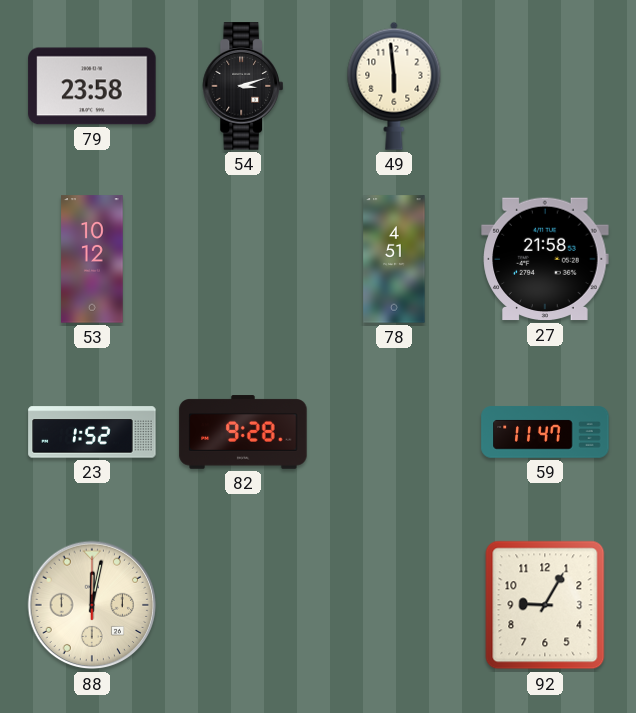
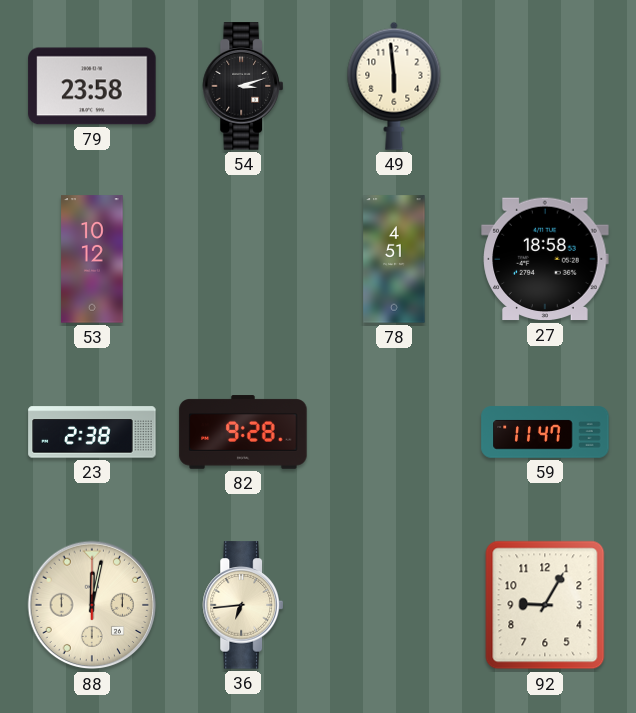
27: 21:58 -> 18:58
23: 1:52 -> 2:38
36: none -> 6:44
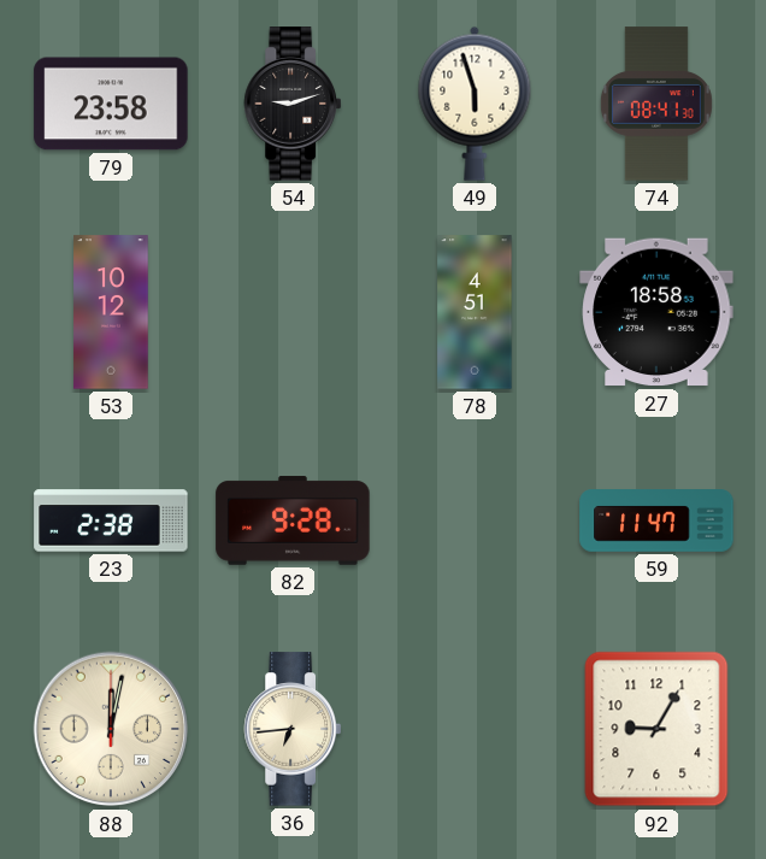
54: 3:12 -> 9:12
49: 5:59 -> 5:57
74: none -> 08:41
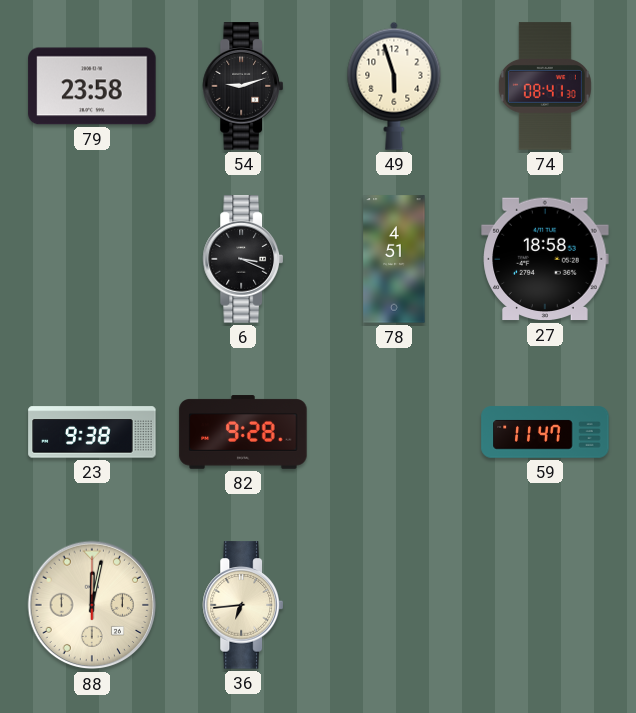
53: 10:12 -> none
6: none -> 3:19
23: 2:38 -> 9:38
92: 9:05 -> none
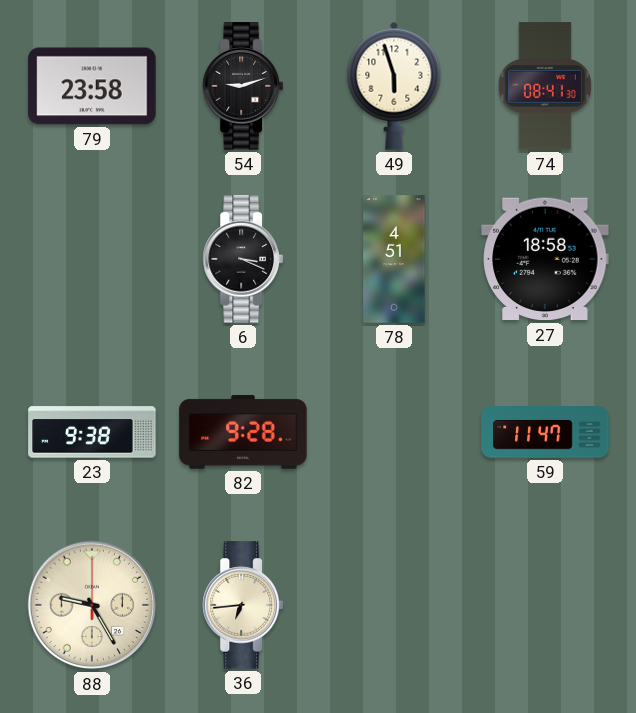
88: 12:02 -> 9:25
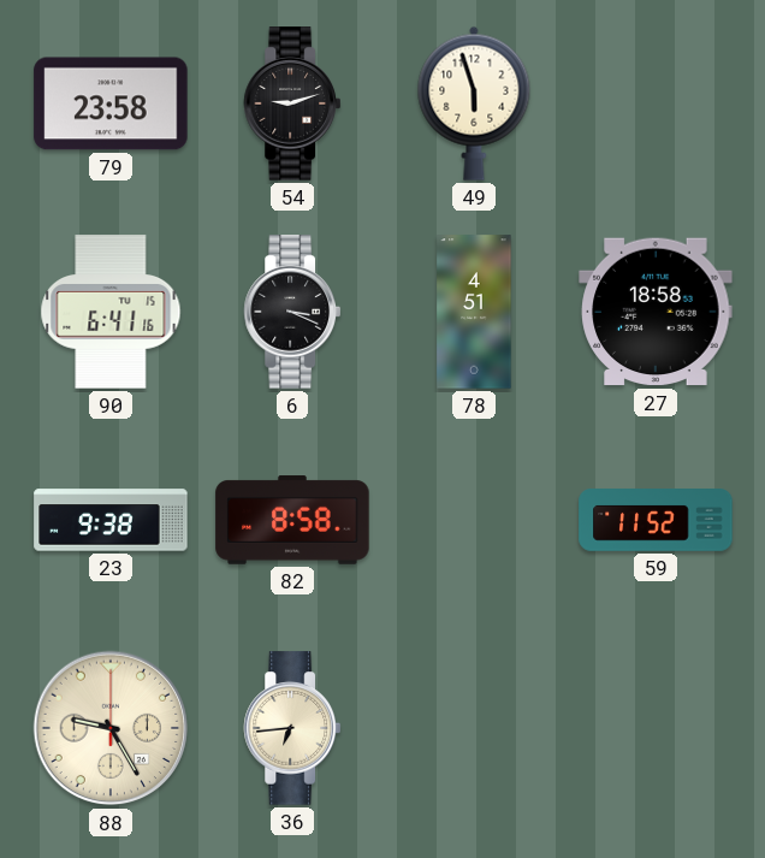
74: 08:41 -> none
90: none -> 6:41
82: 9:28 -> 8:58
59: 11:47 -> 11:52
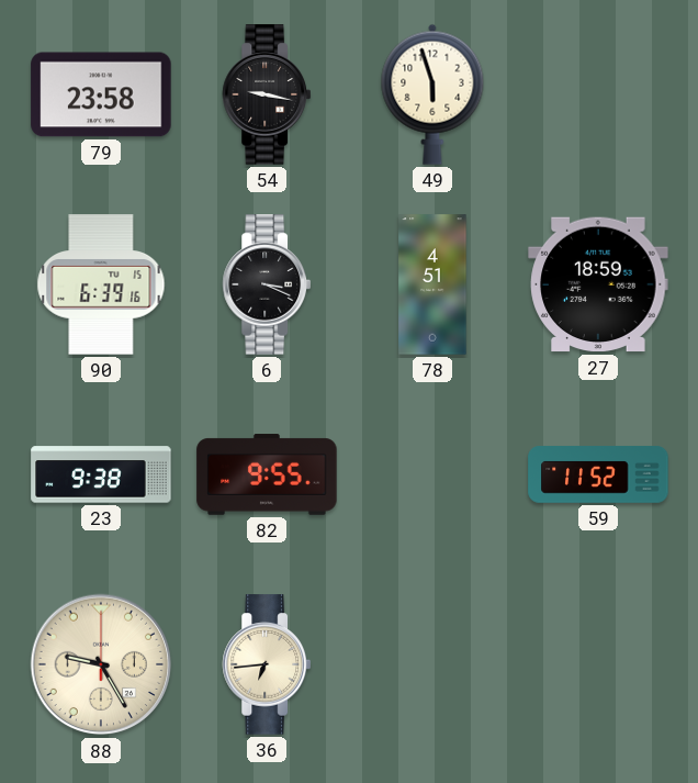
54: 9:12 -> 9:17
90: 6:41 -> 6:39
27: 18:58 -> 18:59
82: 8:58 -> 9:55
